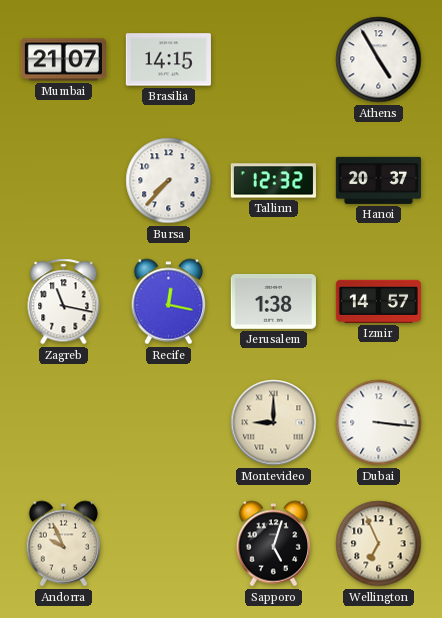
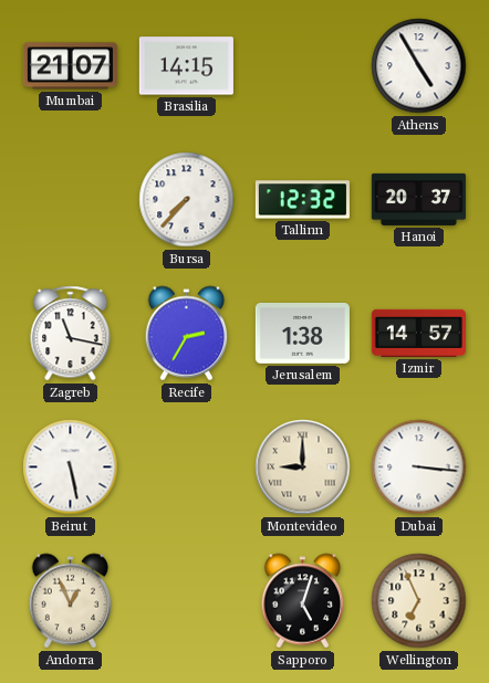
Recife: 12:17 -> 2:35
Beirut: none -> 5:28
Andorra: 9:56 -> 12:56
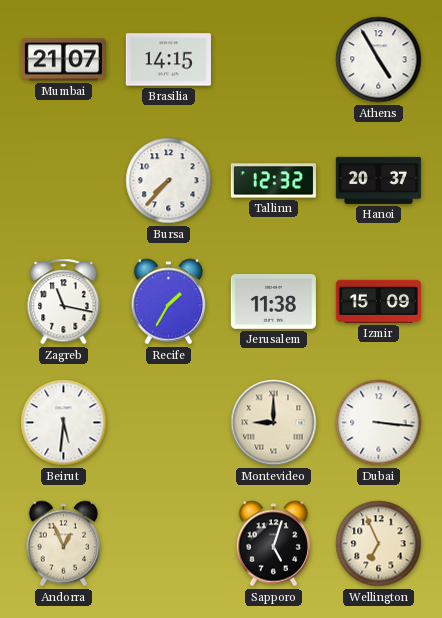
Recife: 2:35 -> 1:35
Jerusalem: 1:38 -> 11:38
Izmir: 14:57 -> 15:09
Beirut: 5:28 -> 5:31
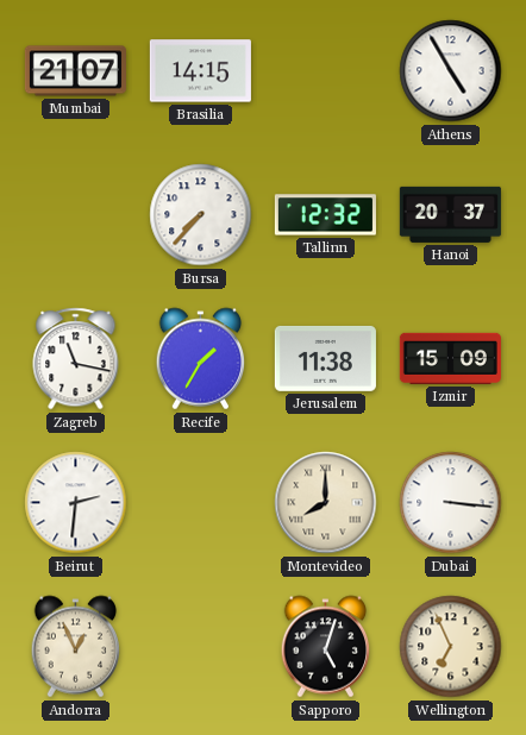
Beirut: 5:31 -> 2:31
Montevideo: 9:00 -> 8:00
